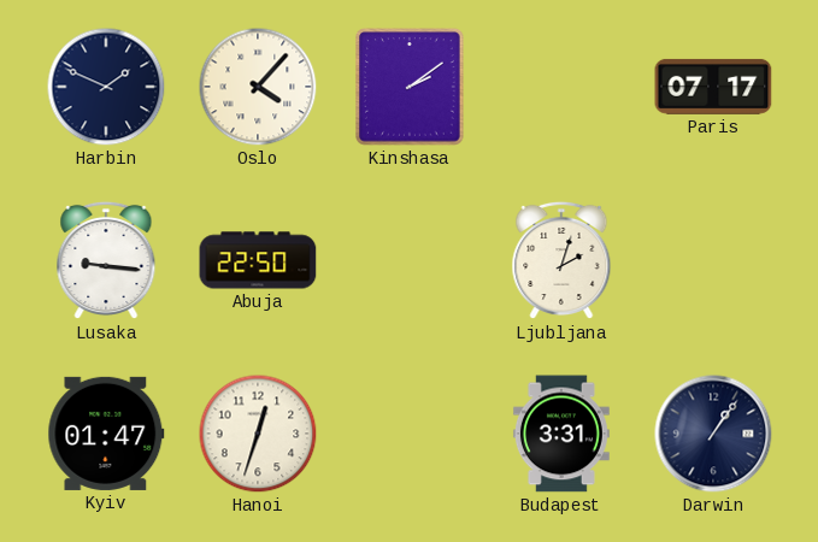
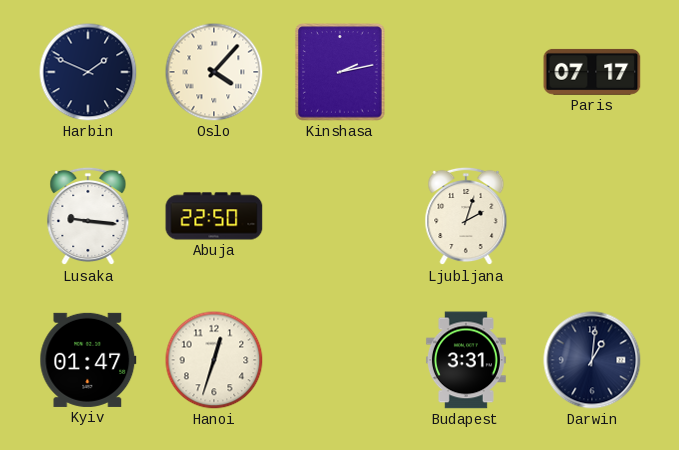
Kinshasa: 2:09 -> 2:13
Darwin: 1:06 -> 1:01
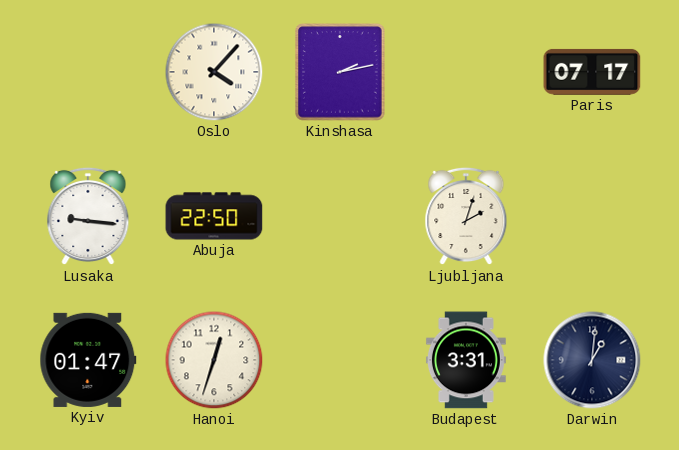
Harbin: 1:49 -> none
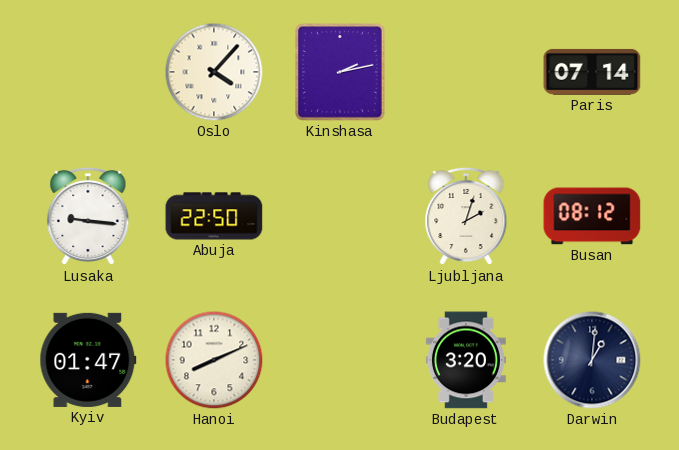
Paris: 07:17 -> 07:14
Busan: none -> 08:12
Hanoi: 12:33 -> 8:11
Budapest: 3:31 -> 3:20
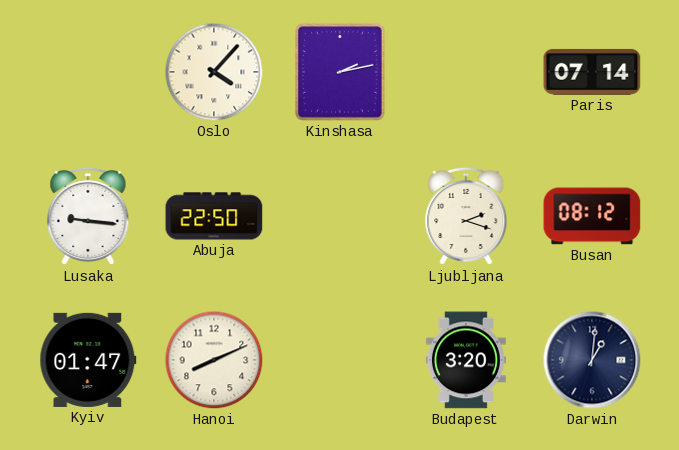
Ljubljana: 2:03 -> 2:18
